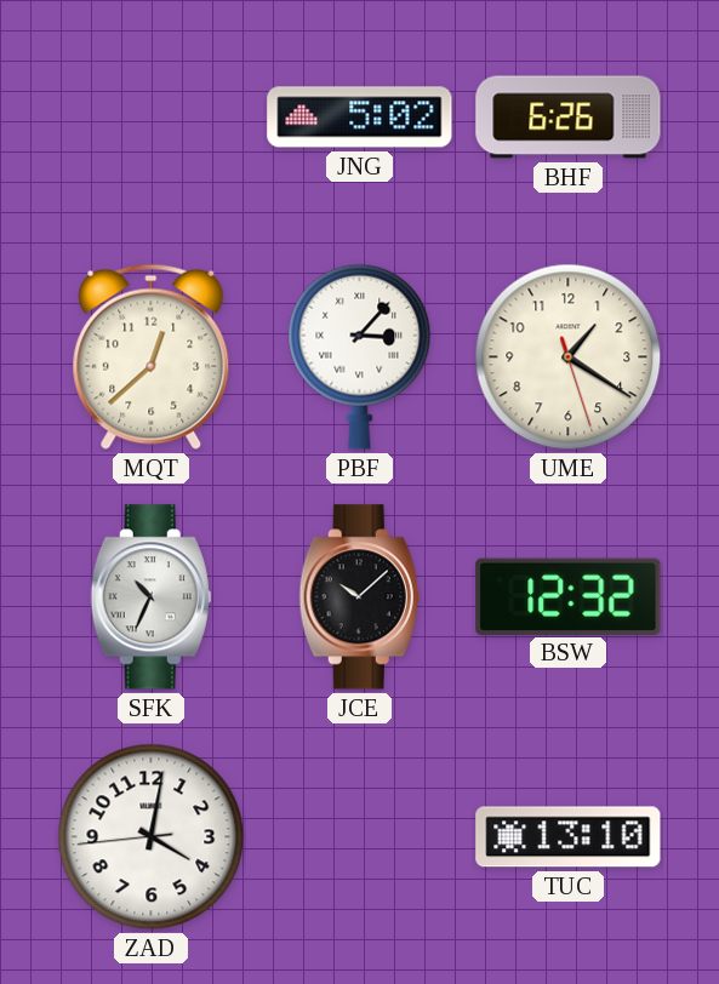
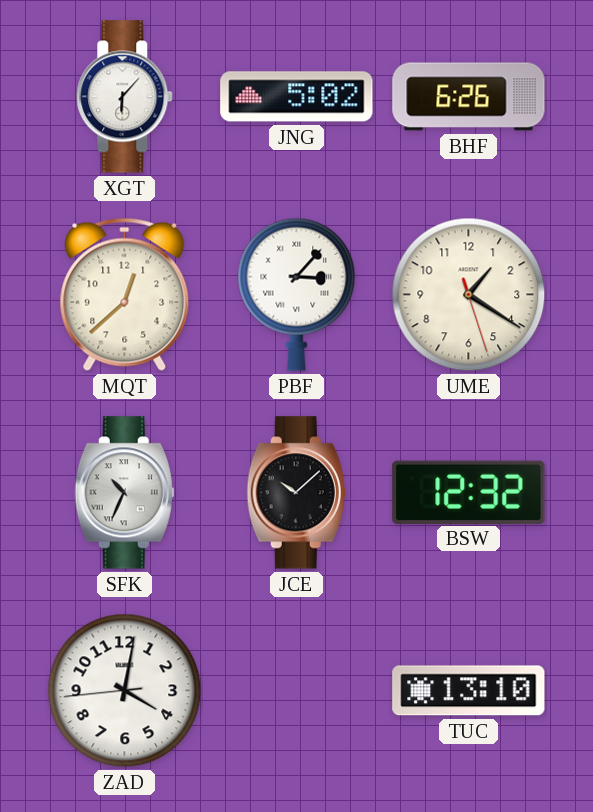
XGT: none -> 6:07
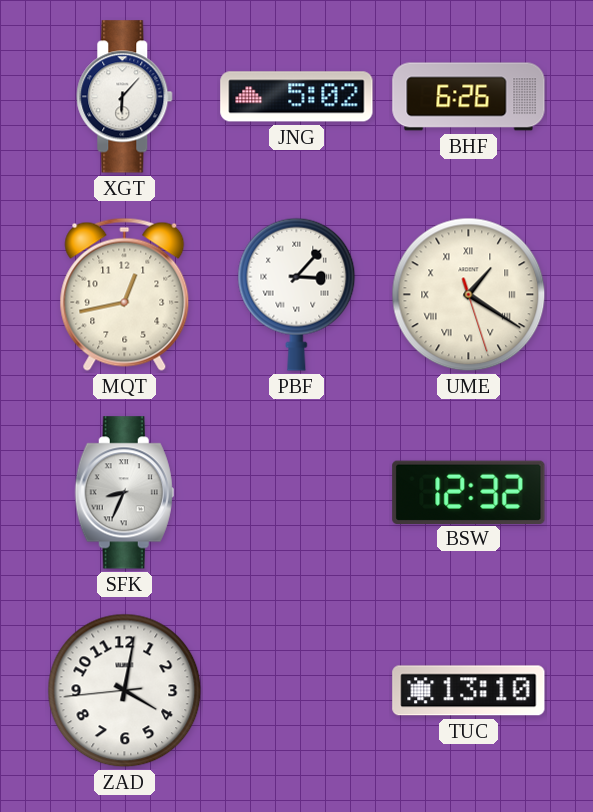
MQT: 12:38 -> 12:43
UME numerals: Arabic -> Roman
SFK: 10:34 -> 8:34
JCE: 10:08 -> none
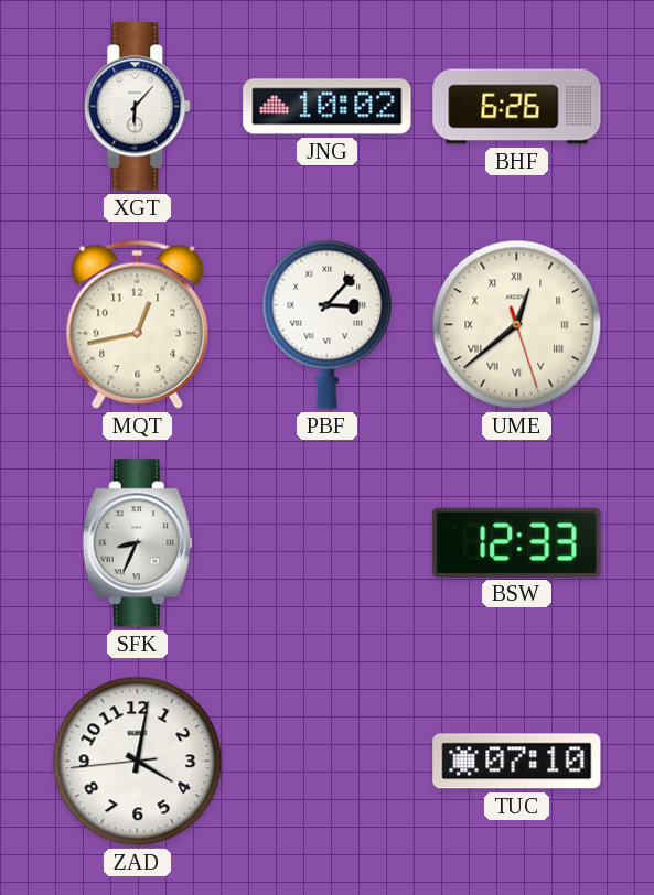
JNG: 5:02 -> 10:02
UME: 1:20 -> 12:38
BSW: 12:32 -> 12:33
TUC: 13:10 -> 07:10
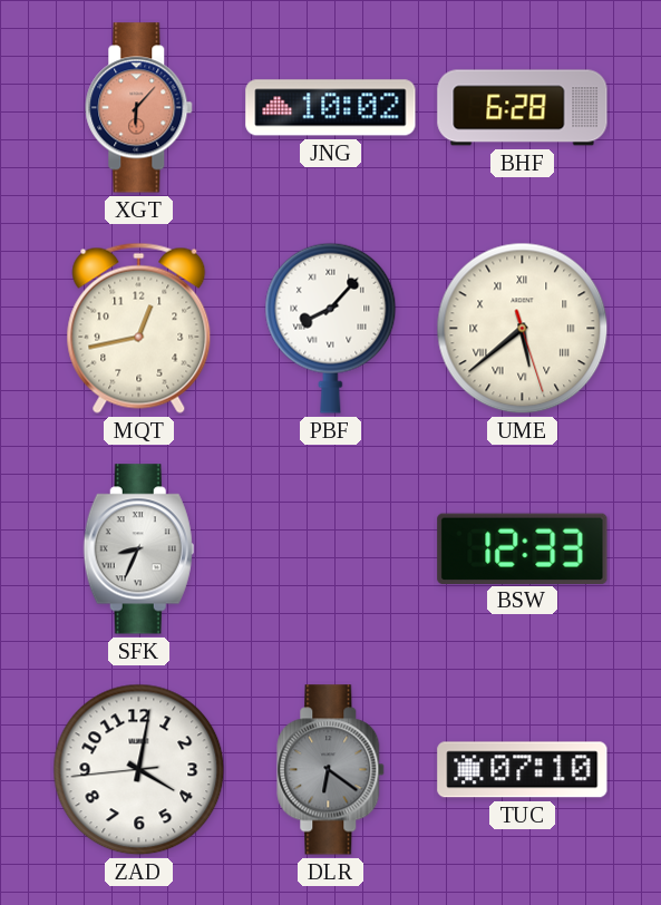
XGT dial: white -> salmon
BHF: 6:26 -> 6:28
PBF: 3:07 -> 8:07
UME: 12:38 -> 5:38
DLR: none -> 6:21
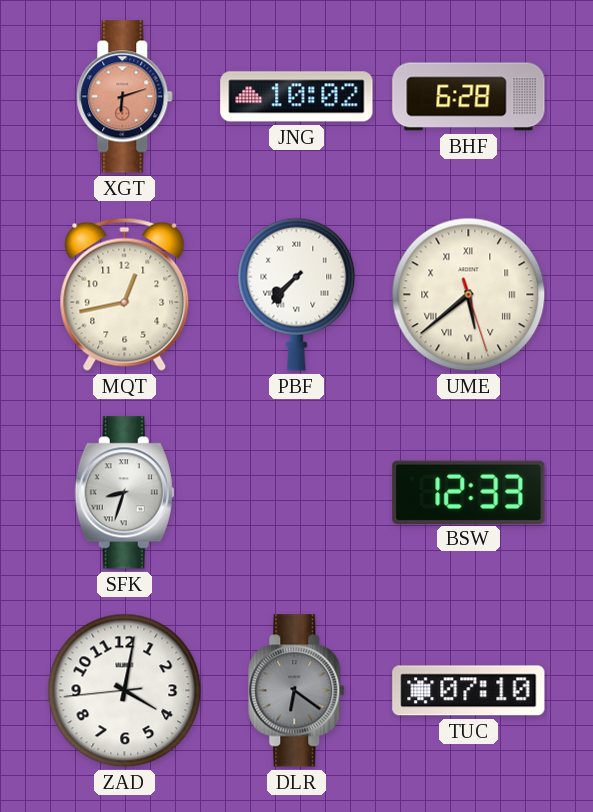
XGT: 6:07 -> 6:12
PBF: 8:07 -> 7:37
SFK: 8:34 -> 8:33
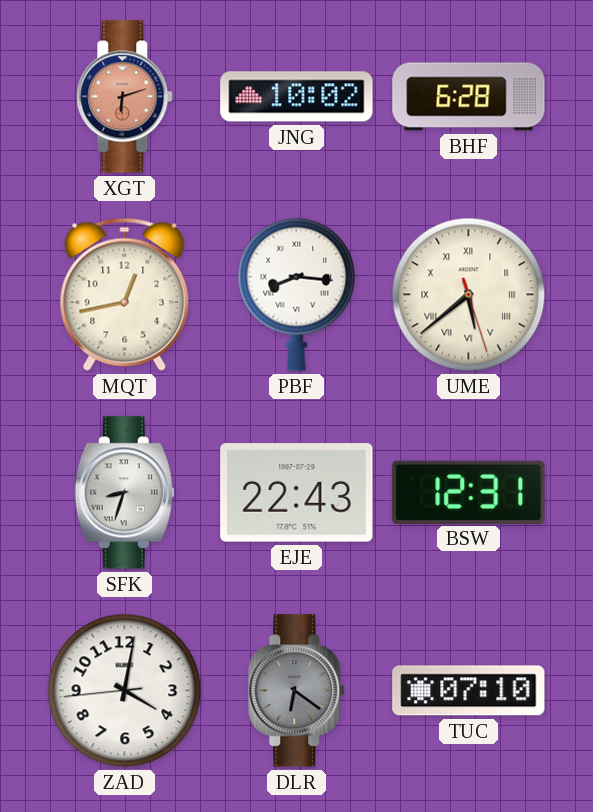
PBF: 7:37 -> 8:16
EJE: none -> 22:43
BSW: 12:33 -> 12:31
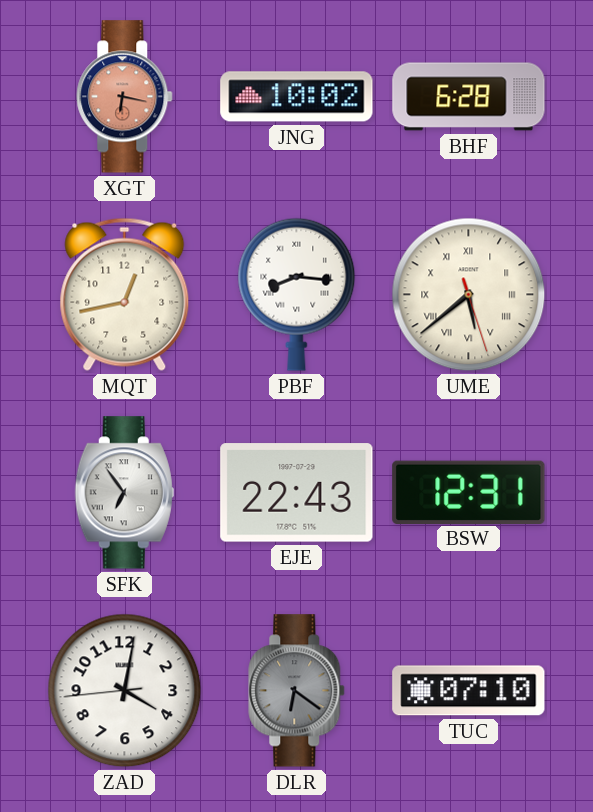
XGT: 6:12 -> 6:17
SFK: 8:33 -> 6:54
